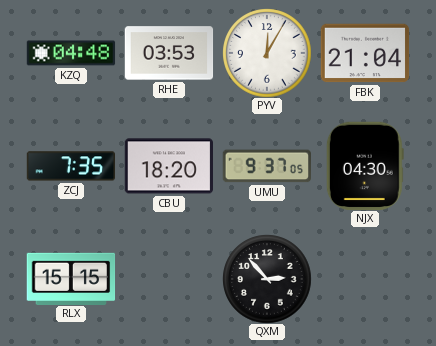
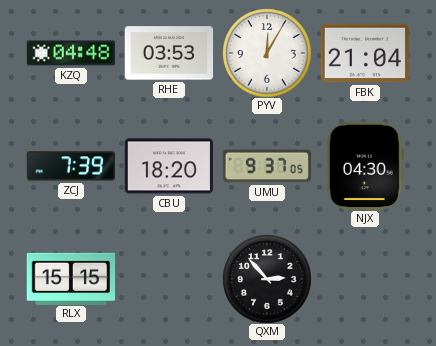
ZCJ: 7:35 -> 7:39
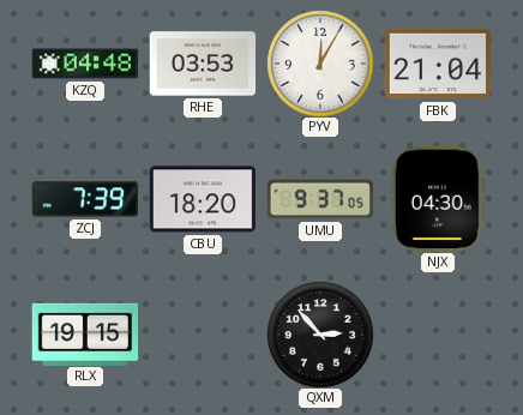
RLX: 15:15 -> 19:15
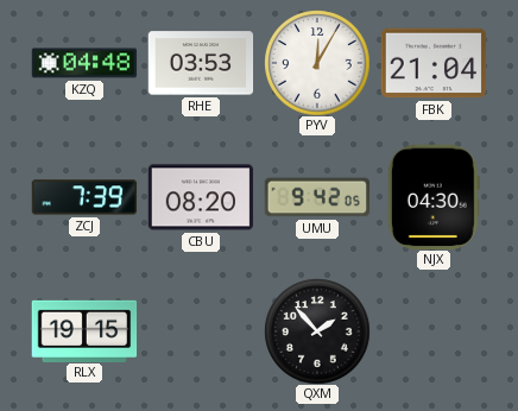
CBU: 18:20 -> 08:20
UMU: 9:37 -> 9:42
QXM: 2:53 -> 1:53
